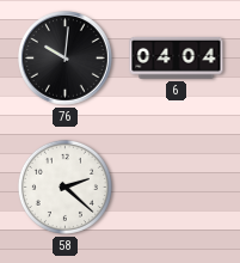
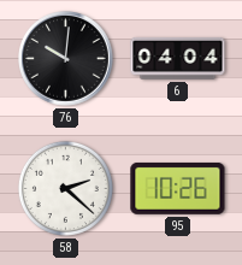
95: none -> 10:26
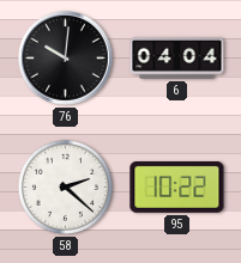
95: 10:26 -> 10:22
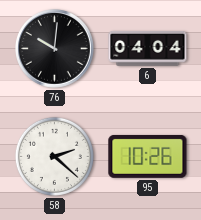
95: 10:22 -> 10:26
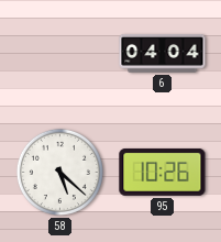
76: 10:01 -> none
58: 2:22 -> 5:22
